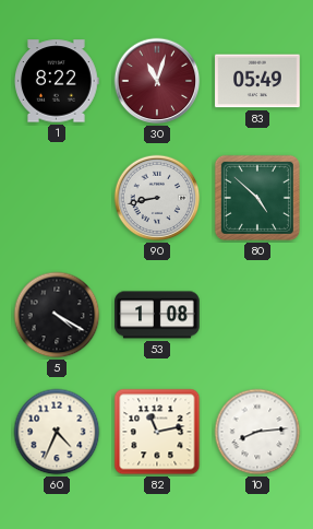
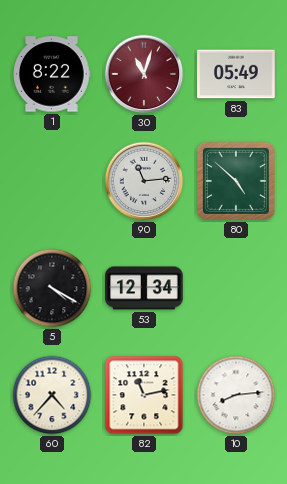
90: 8:43 -> 11:14
53: 1:08 -> 12:34
60: 4:34 -> 4:37
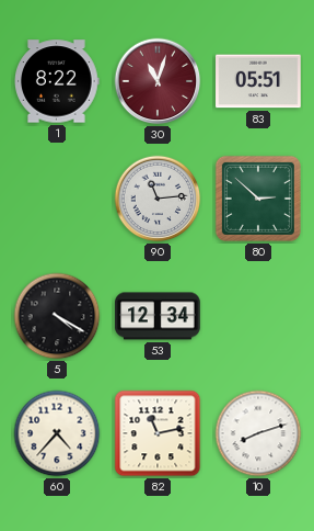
83: 05:49 -> 05:51
80: 4:52 -> 2:52
10: 8:14 -> 8:12
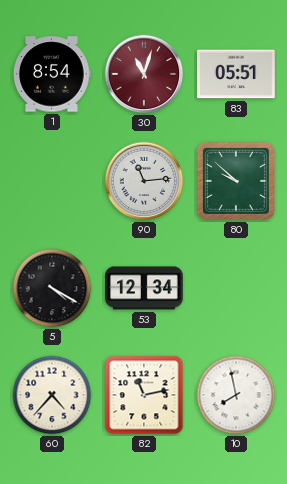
1: 8:22 -> 8:54
80: 2:52 -> 9:52
10: 8:12 -> 7:58
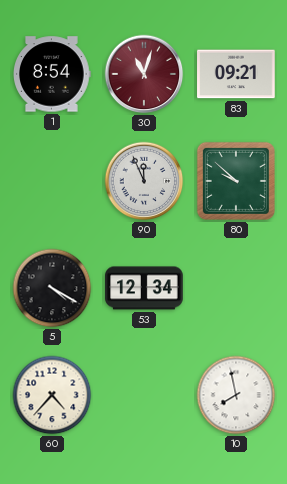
83: 05:51 -> 09:21
90: 11:14 -> 11:56
82: 11:13 -> none
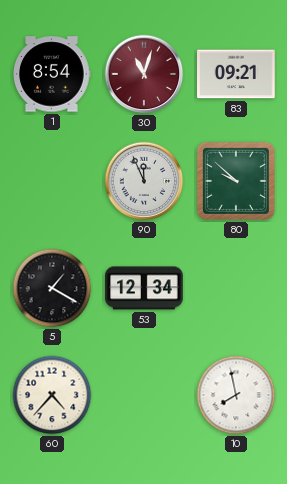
5: 4:20 -> 1:20
